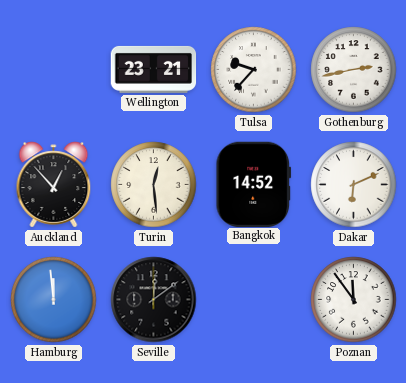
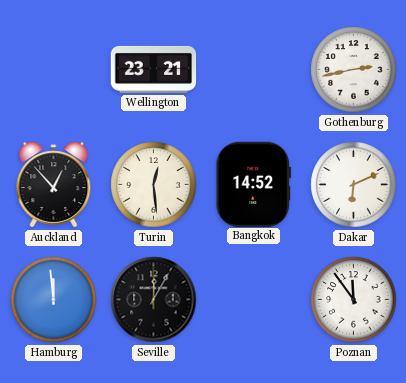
Tulsa: 9:37 -> none
Seville: 12:09 -> 12:05
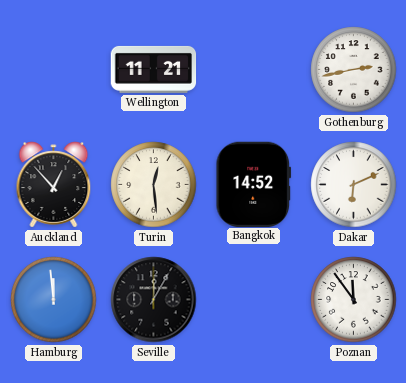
Wellington: 23:21 -> 11:21
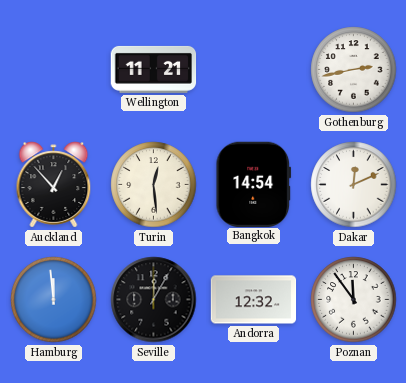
Bangkok: 14:52 -> 14:54
Dakar: 6:11 -> 12:11
Andorra: none -> 12:32
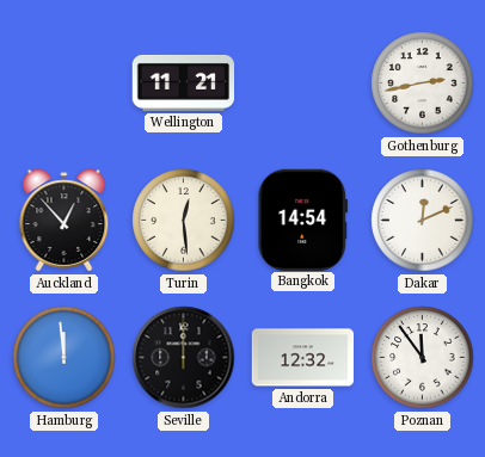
Seville: 12:05 -> 12:00
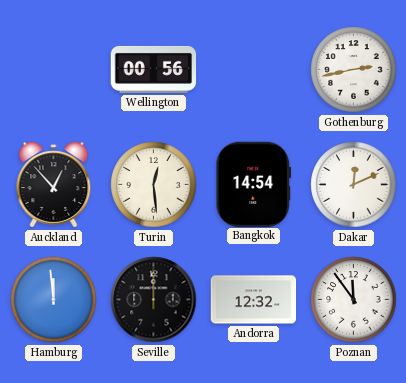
Wellington: 11:21 -> 00:56
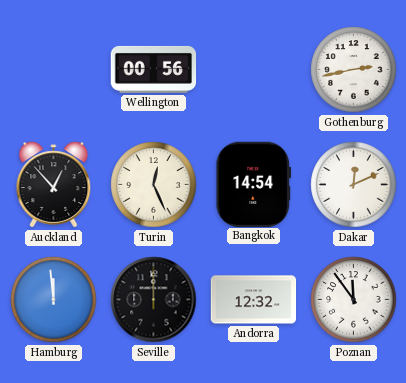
Turin: 12:29 -> 12:26
